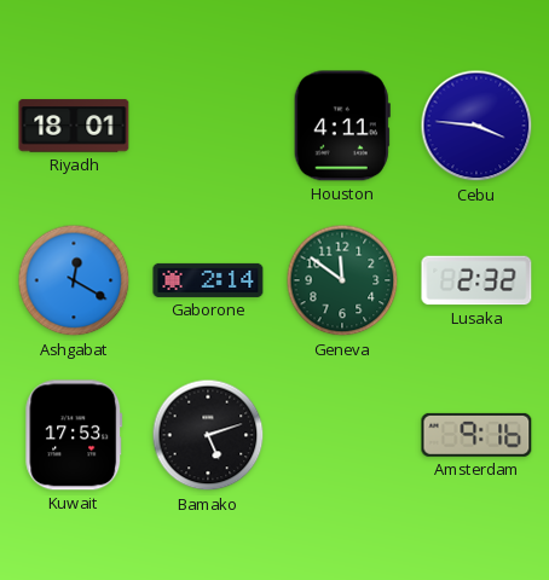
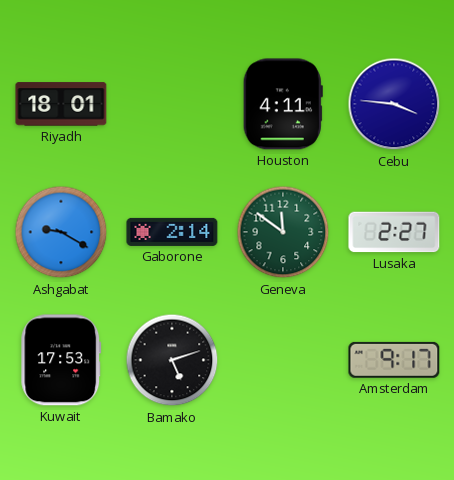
Ashgabat: 12:20 -> 9:20
Lusaka: 2:32 -> 2:27
Amsterdam: 9:16 -> 9:17
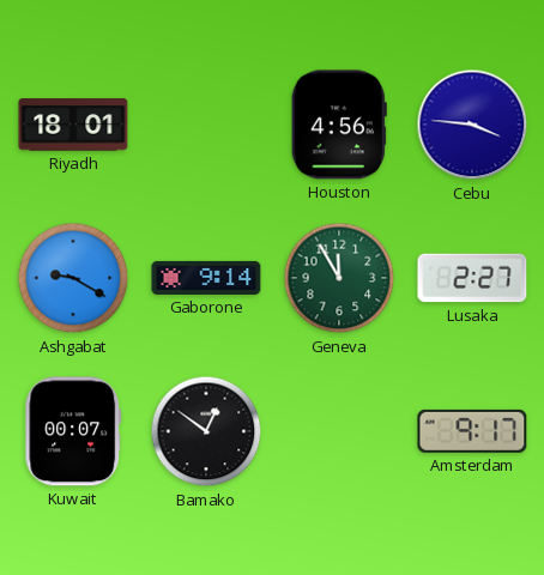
Houston: 4:11 -> 4:56
Gaborone: 2:14 -> 9:14
Geneva: 11:51 -> 11:55
Kuwait: 17:53 -> 00:07
Bamako: 5:12 -> 12:51
